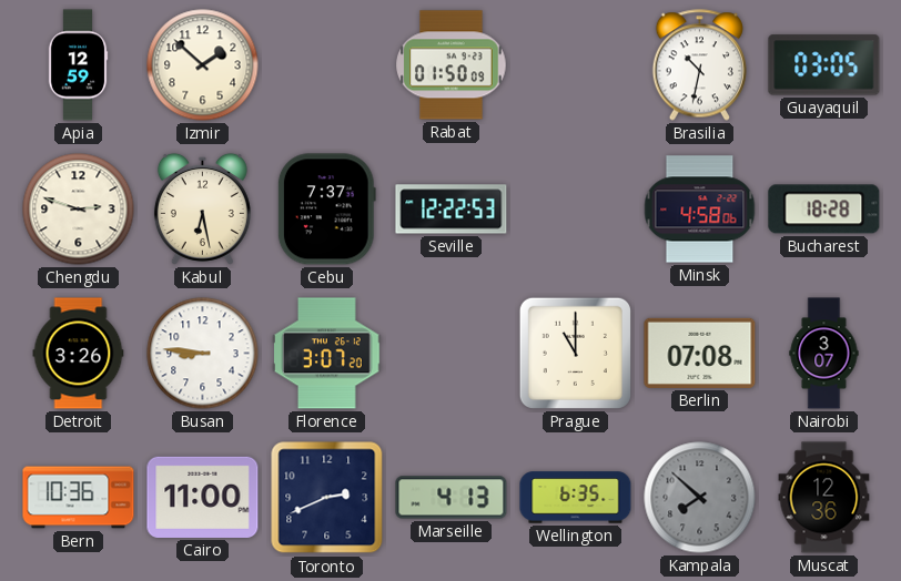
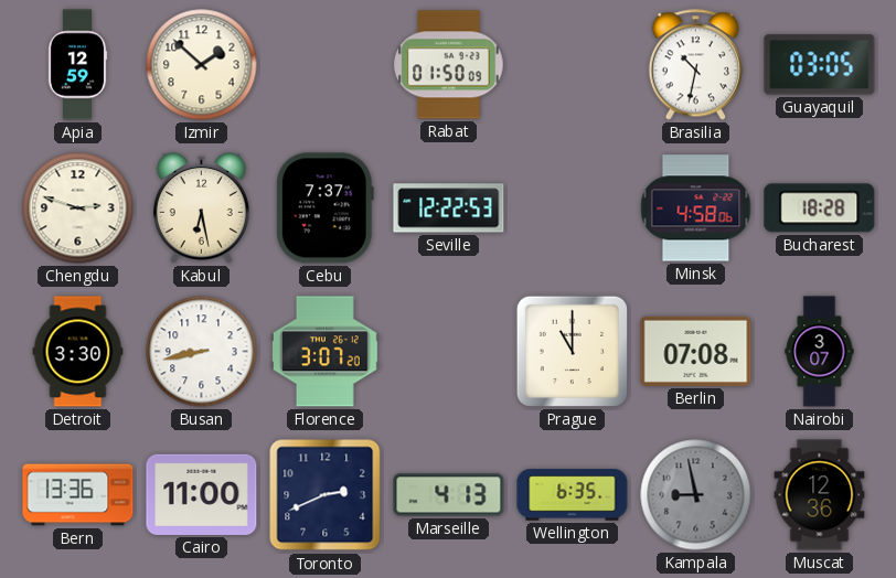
Detroit: 3:26 -> 3:30
Busan: 8:46 -> 8:43
Bern: 10:36 -> 13:36
Kampala: 7:52 -> 8:58
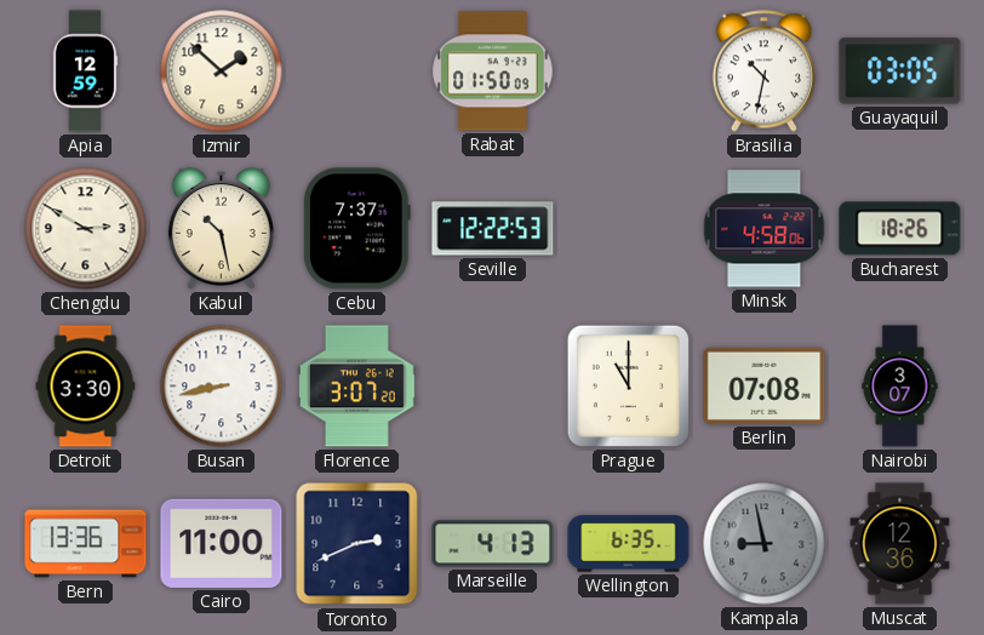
Chengdu: 2:48 -> 2:50
Kabul: 6:28 -> 10:28
Bucharest: 18:28 -> 18:26
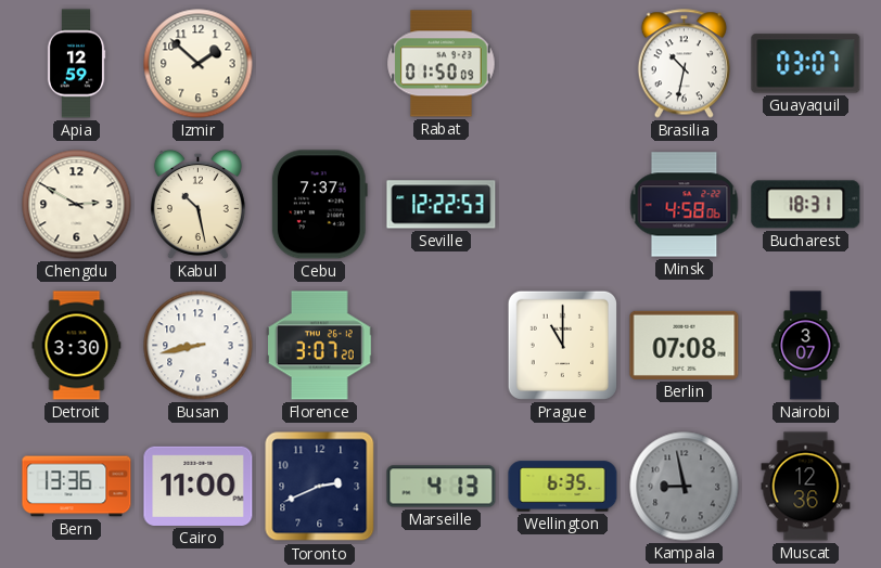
Guayaquil: 03:05 -> 03:07
Bucharest: 18:26 -> 18:31
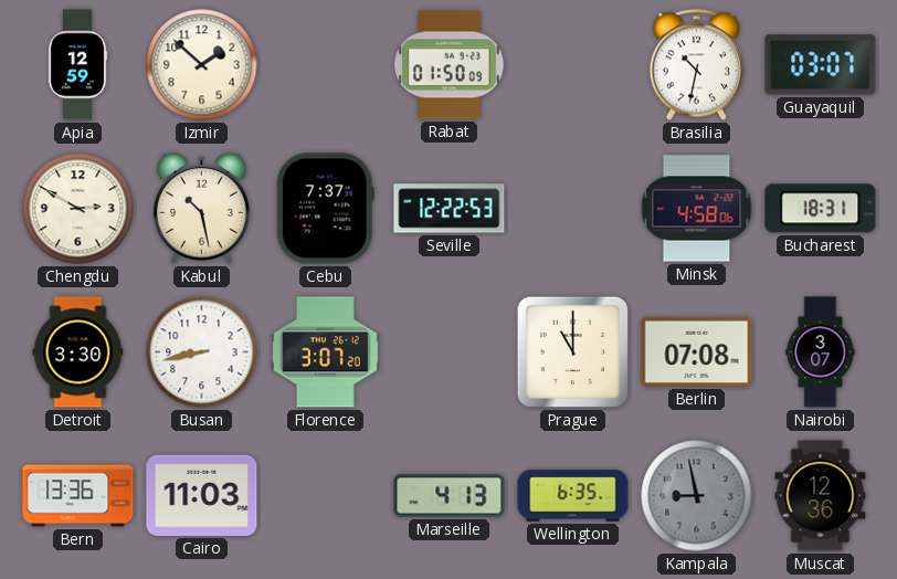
Cairo: 11:00 -> 11:03
Toronto: 2:41 -> none
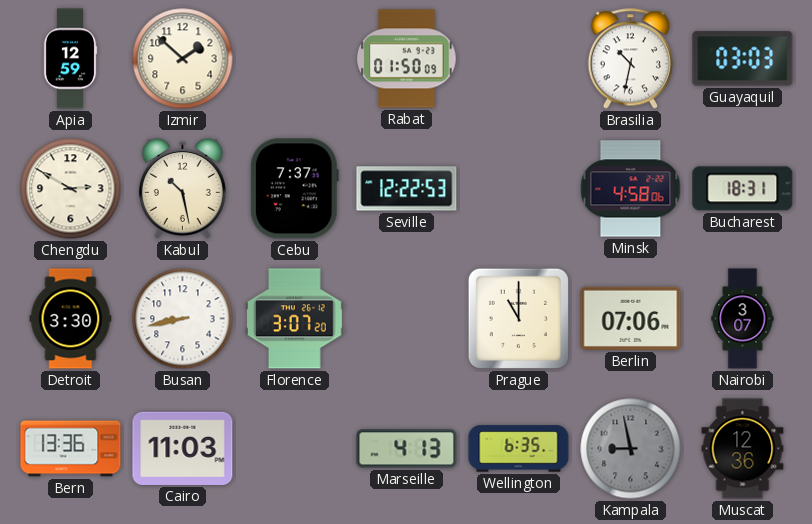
Guayaquil: 03:07 -> 03:03
Berlin: 07:08 -> 07:06
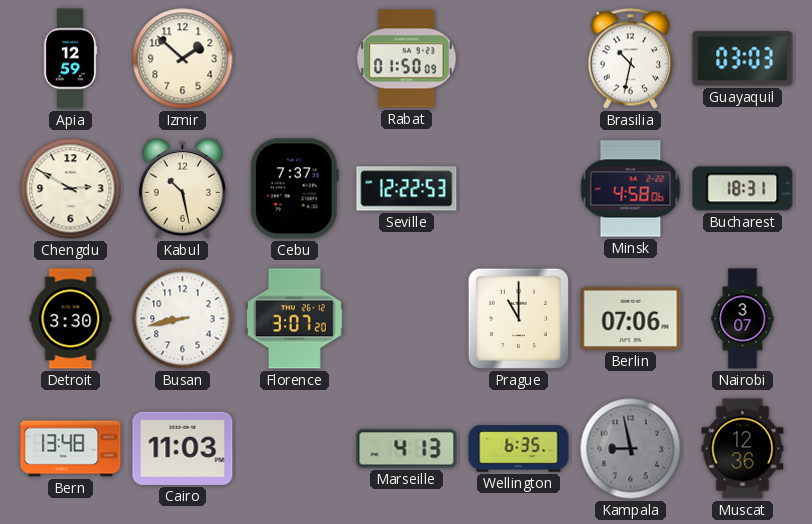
Bern: 13:36 -> 13:48
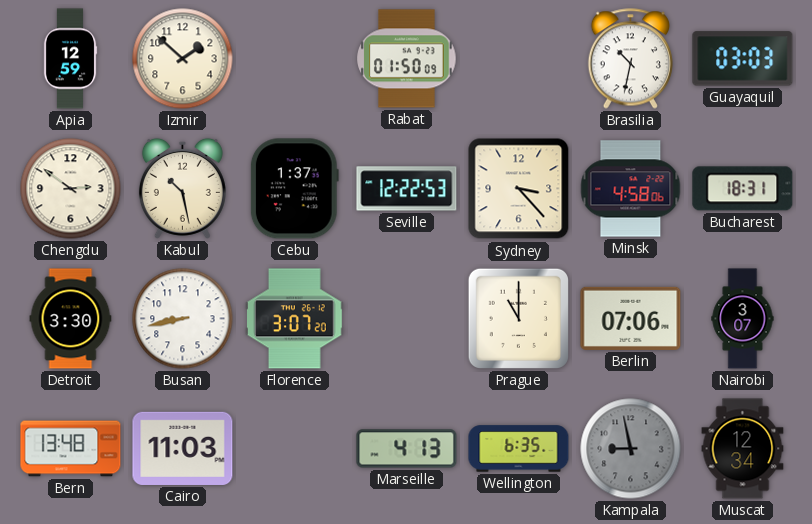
Chengdu: 2:50 -> 2:51
Cebu: 7:37 -> 1:37
Sydney: none -> 3:23
Muscat: 12:36 -> 12:34
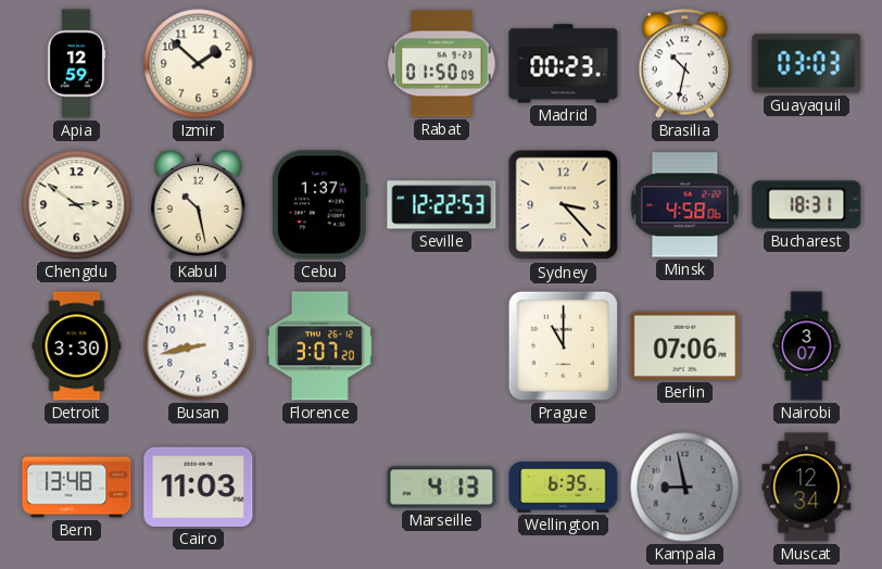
Madrid: none -> 00:23
